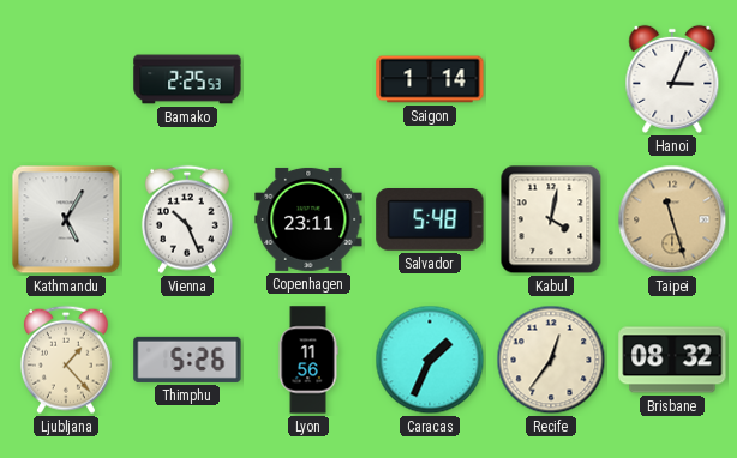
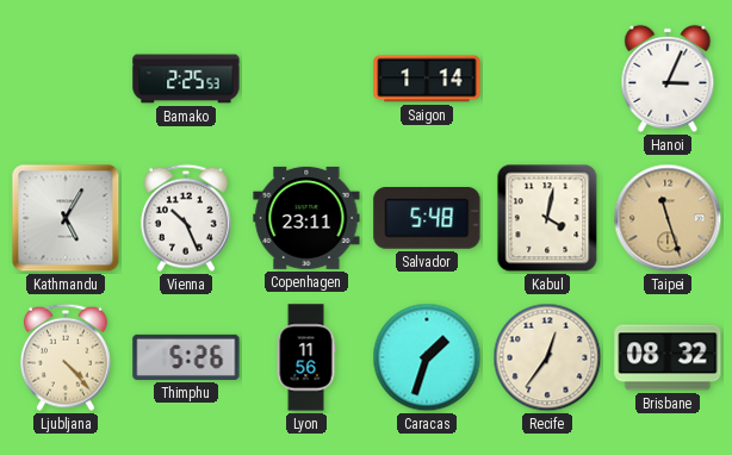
Ljubljana: 1:23 -> 4:23
Caracas: 1:34 -> 1:33
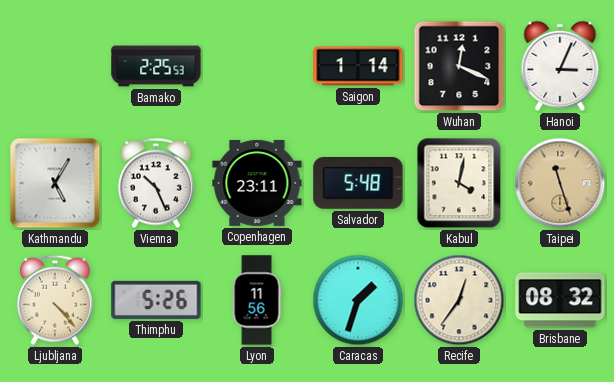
Wuhan: none -> 12:19
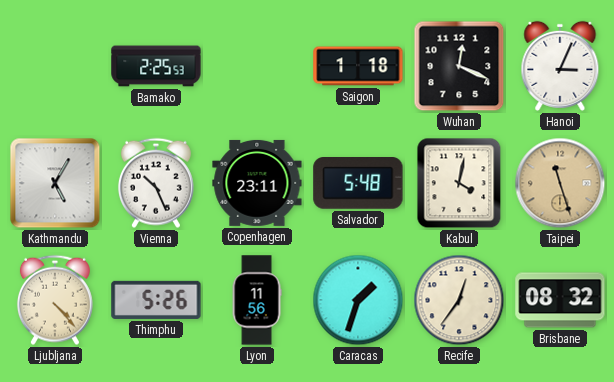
Saigon: 1:14 -> 1:18
